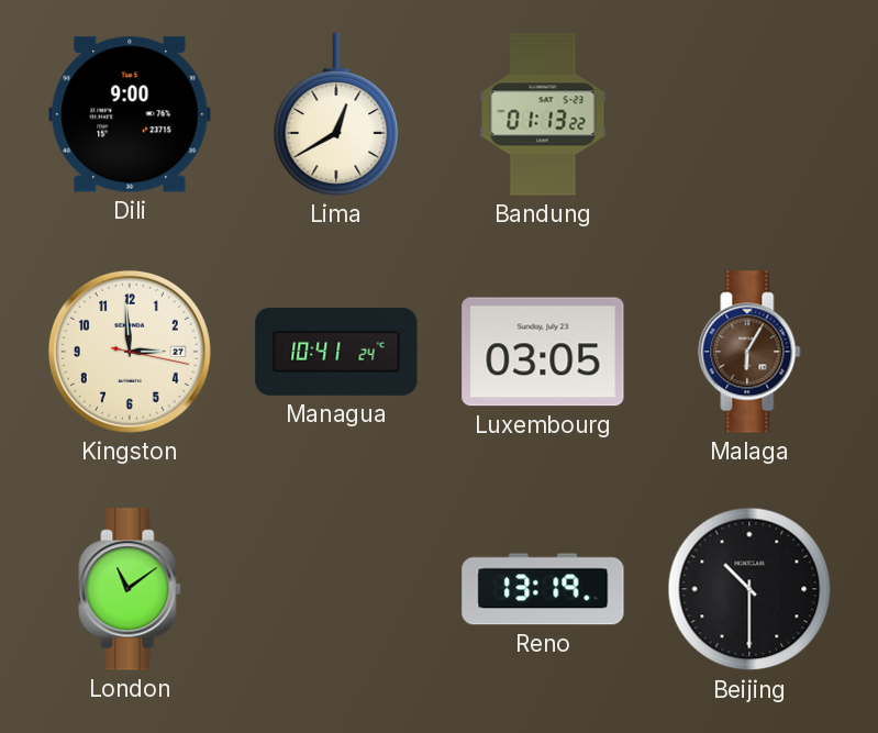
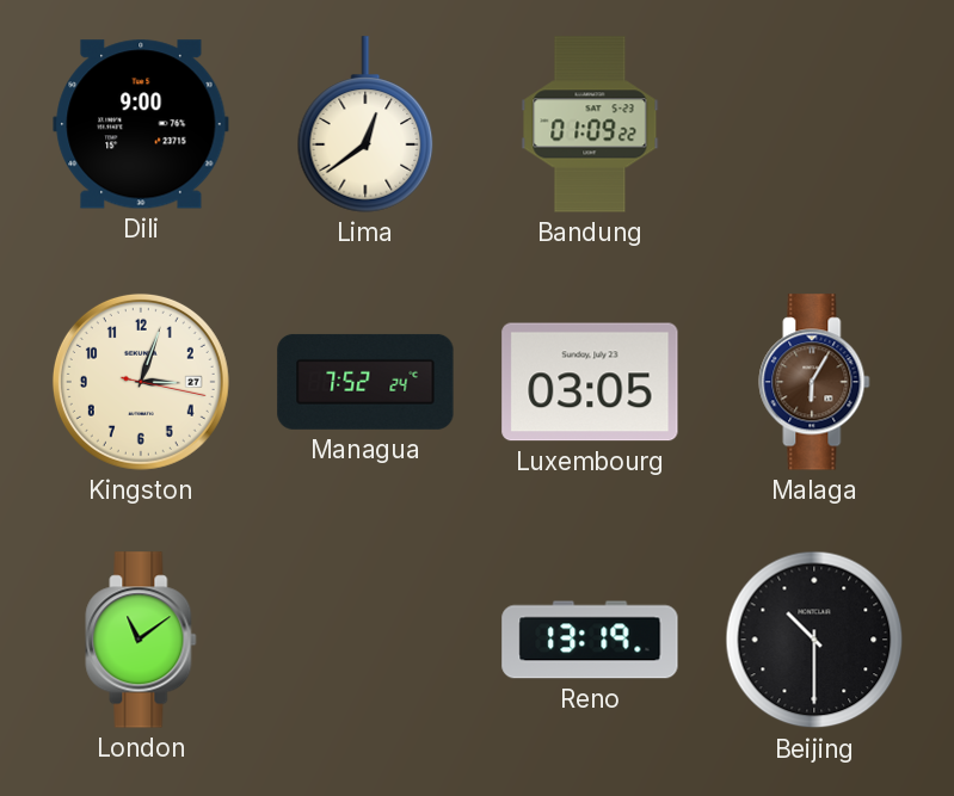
Lima: 12:40 -> 12:39
Bandung: 01:13 -> 01:09
Kingston: 2:59 -> 3:03
Managua: 10:41 -> 7:52
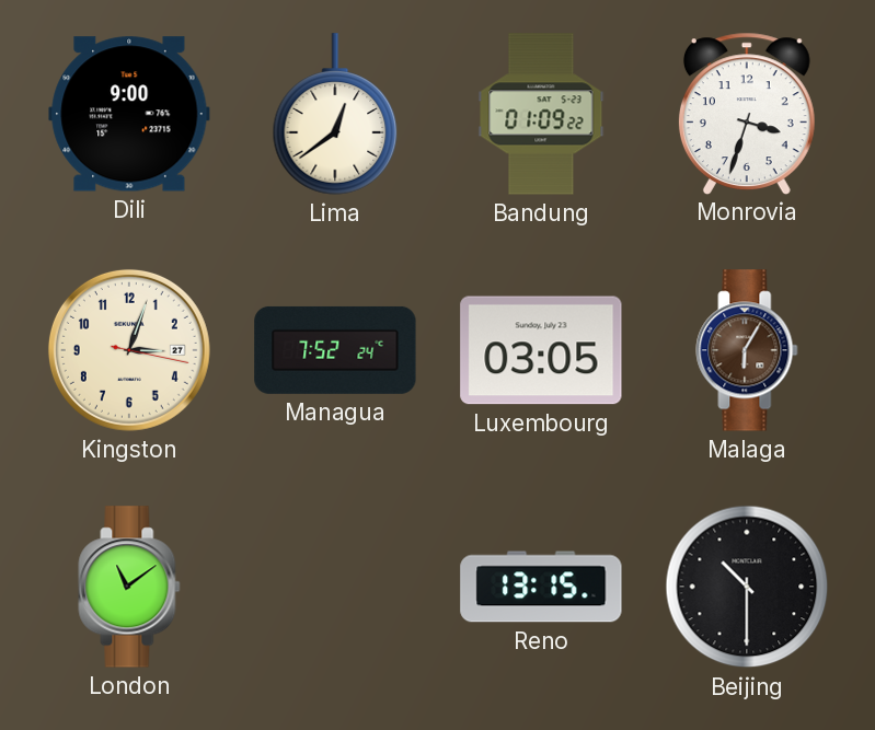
Monrovia: none -> 3:33
Reno: 13:19 -> 13:15
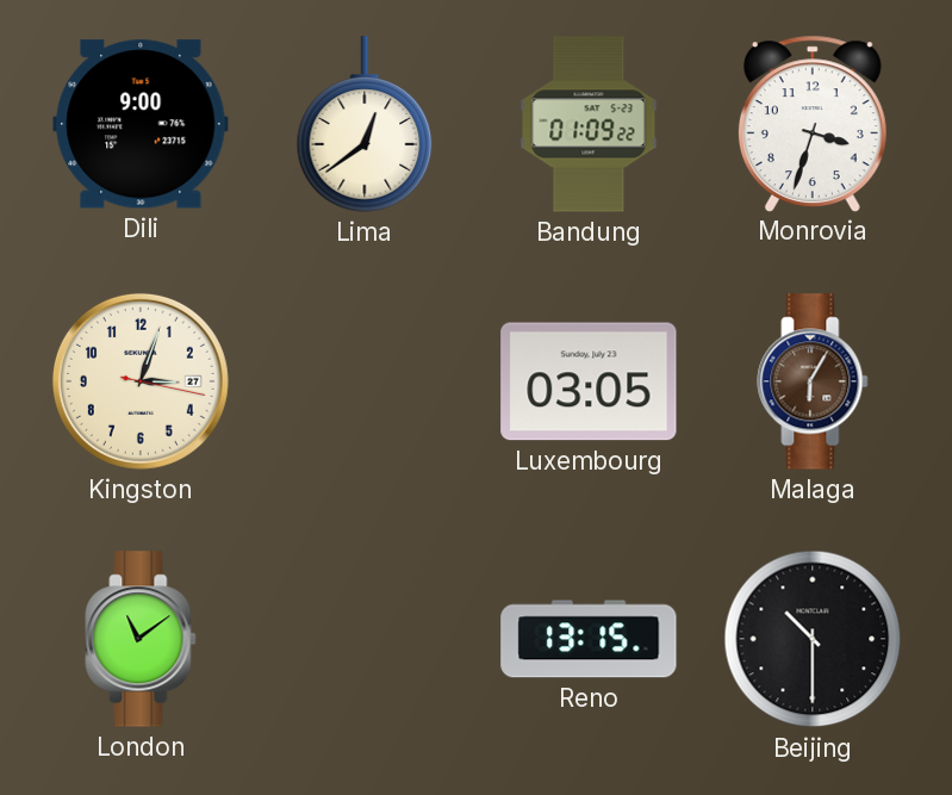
Managua: 7:52 -> none
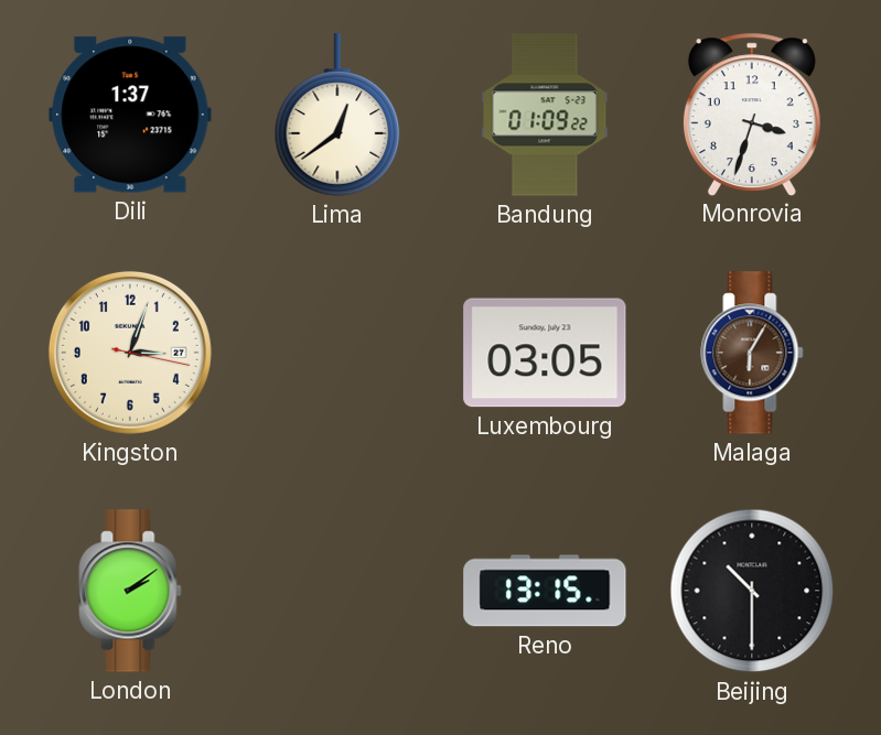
Dili: 9:00 -> 1:37
London: 11:09 -> 2:09
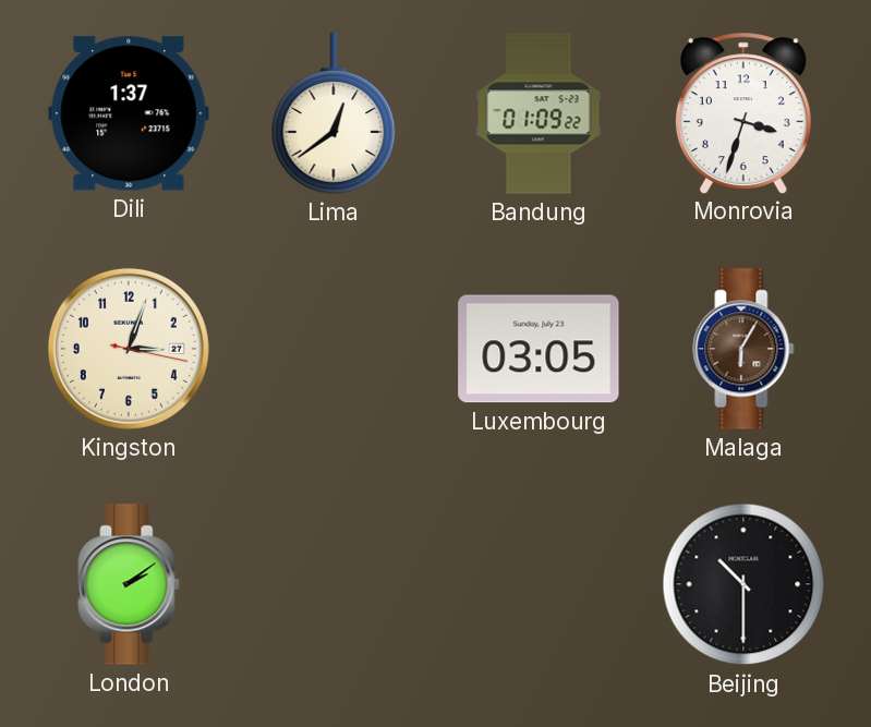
Reno: 13:15 -> none
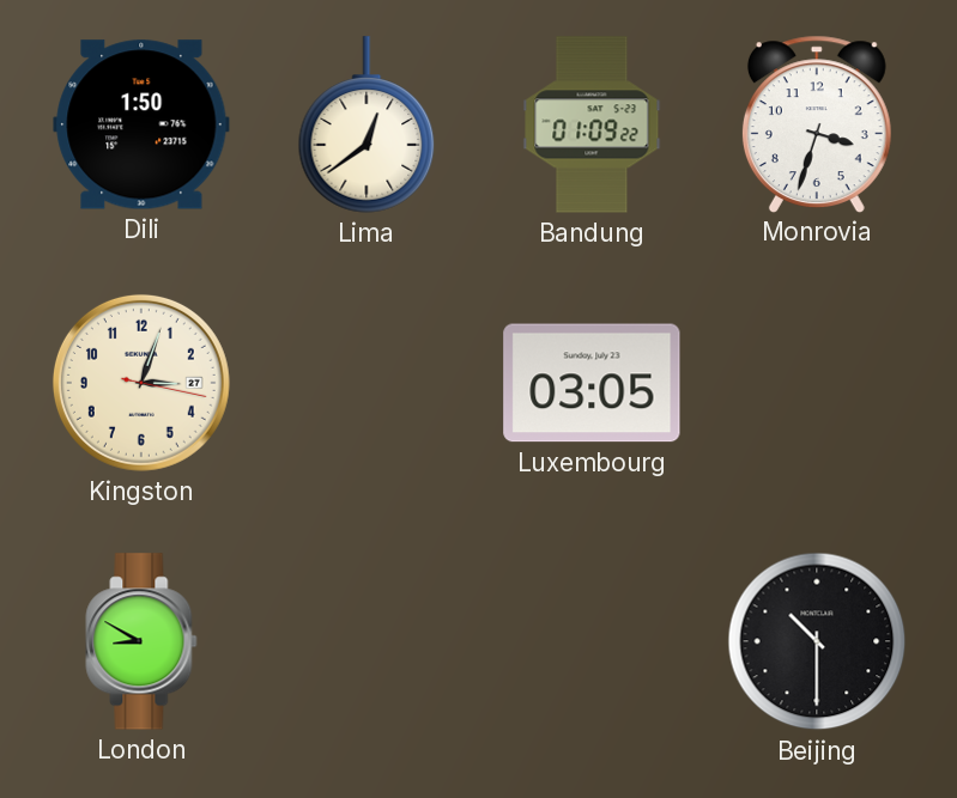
Dili: 1:37 -> 1:50
Malaga: 6:05 -> none
London: 2:09 -> 8:50
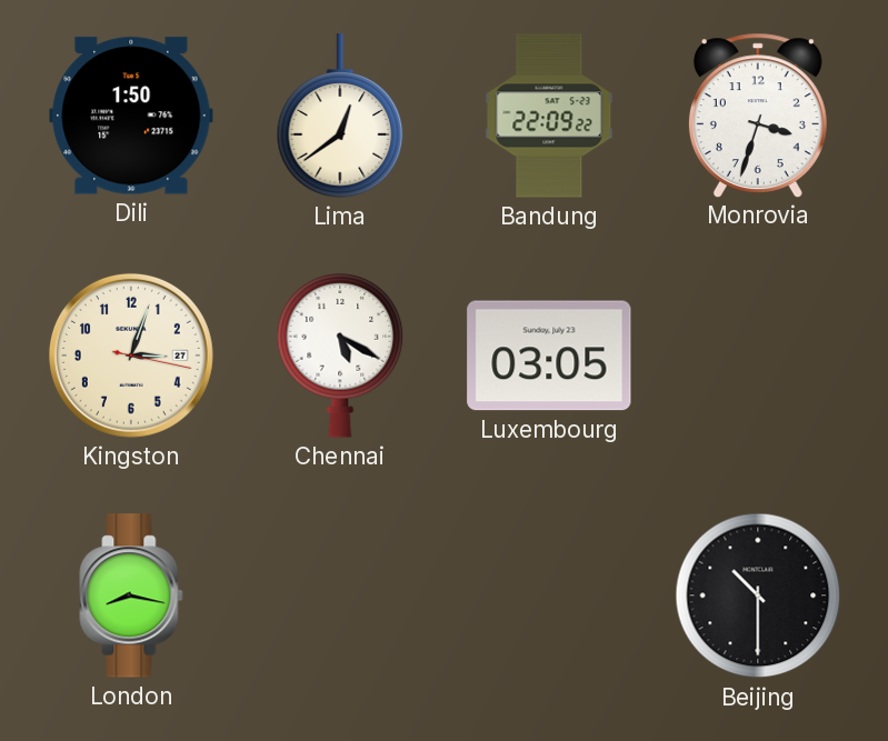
Bandung: 01:09 -> 22:09
Chennai: none -> 5:20
London: 8:50 -> 8:17
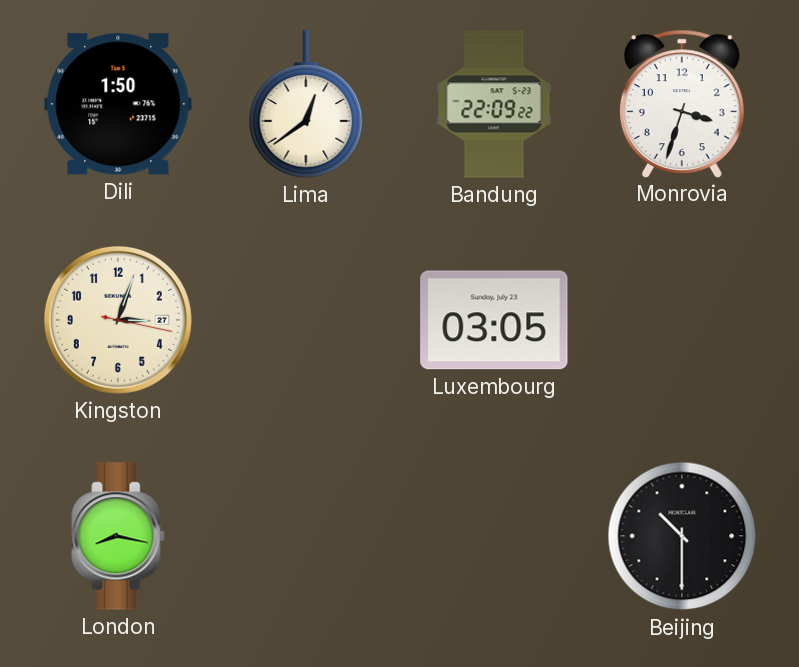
Chennai: 5:20 -> none
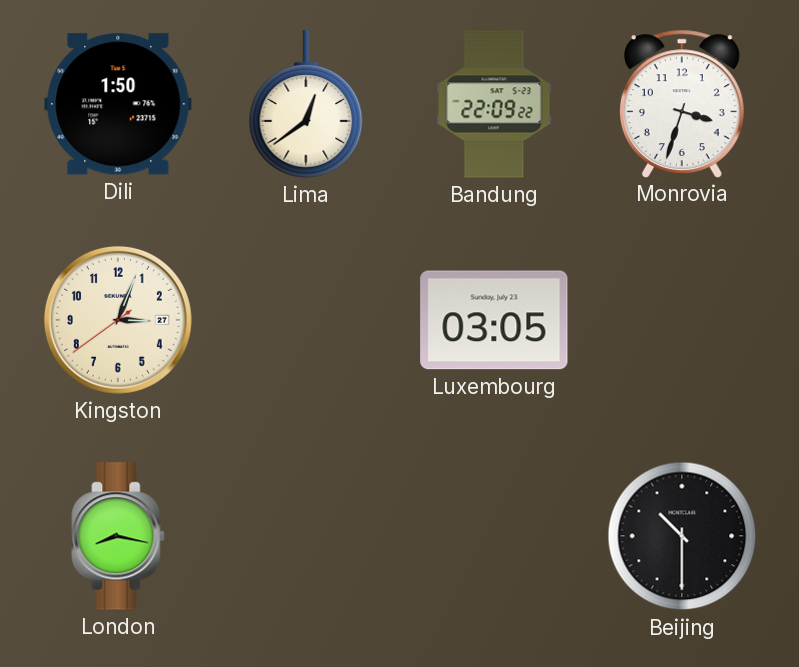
Kingston: 3:03:17 -> 3:03:39
